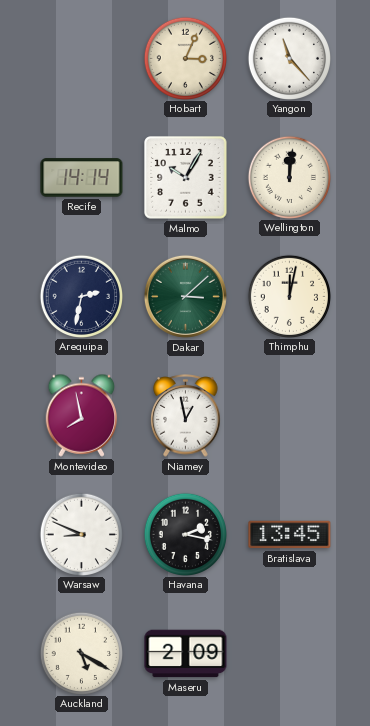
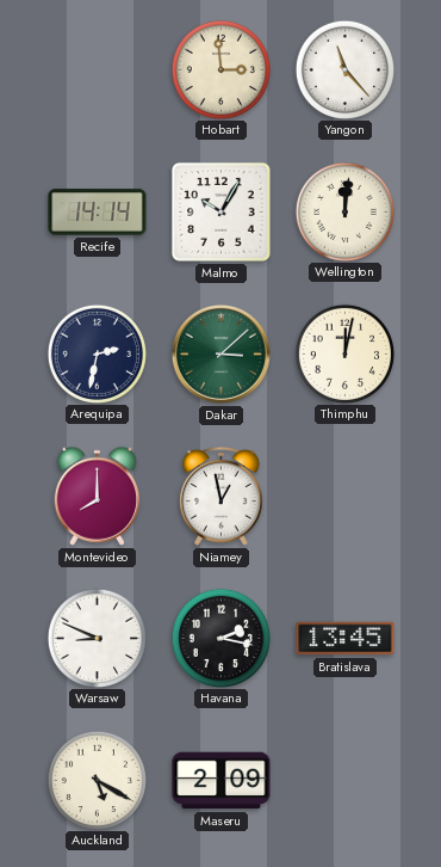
Hobart: 3:04 -> 2:59
Montevideo: 7:58 -> 8:00
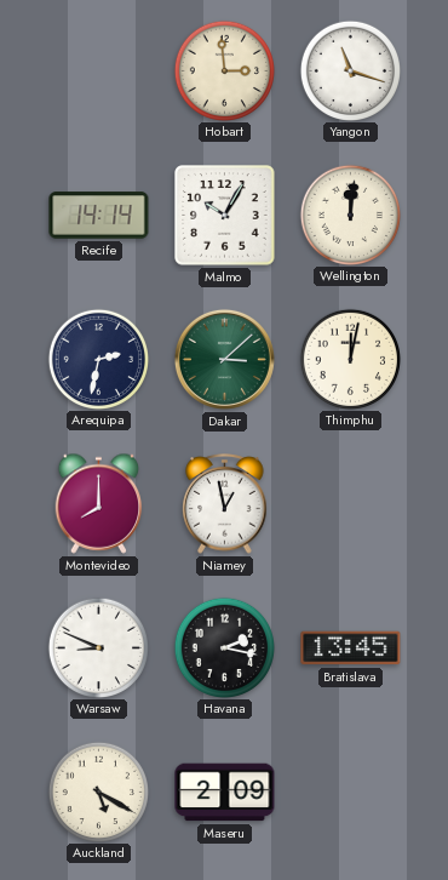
Yangon: 11:23 -> 11:18
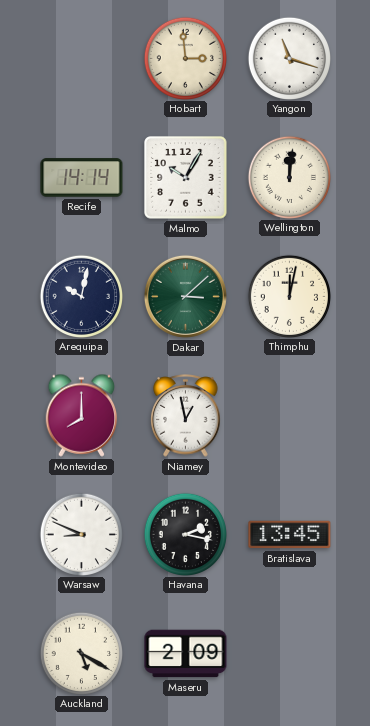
Arequipa: 2:32 -> 10:02
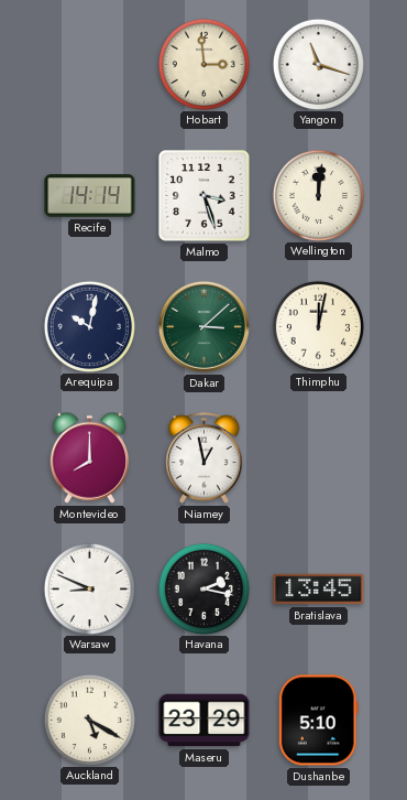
Malmo: 10:05 -> 3:27
Maseru: 2:09 -> 23:29
Dushanbe: none -> 5:10
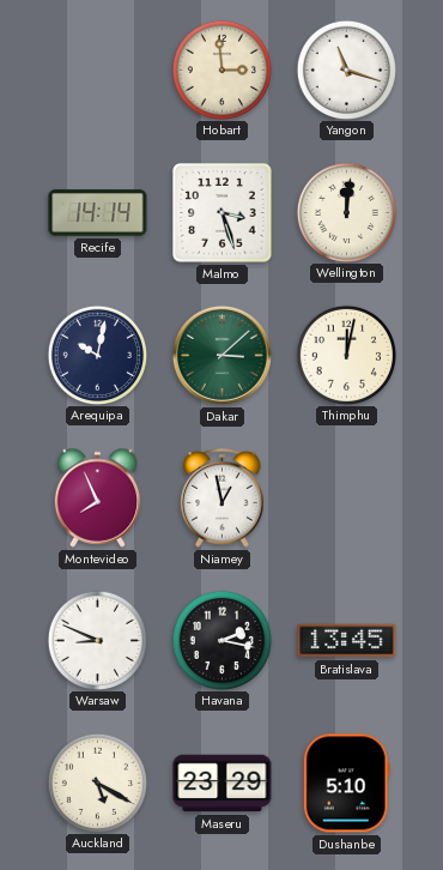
Montevideo: 8:00 -> 7:56
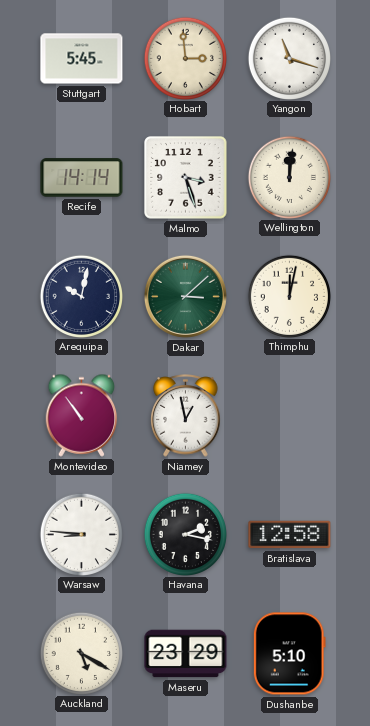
Stuttgart: none -> 5:45
Montevideo: 7:56 -> 10:54
Warsaw: 8:49 -> 8:46
Bratislava: 13:45 -> 12:58
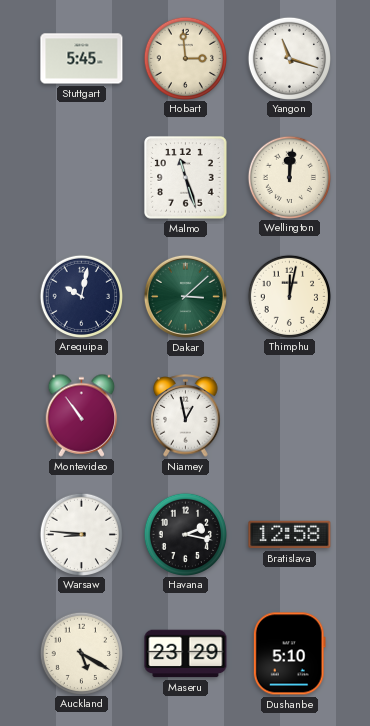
Recife: 14:14 -> none
Malmo: 3:27 -> 11:27
